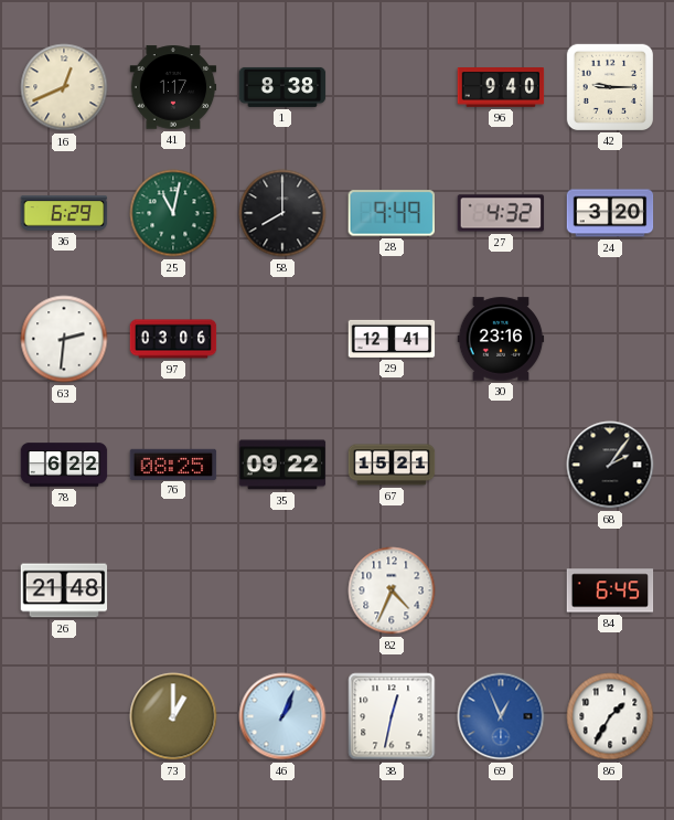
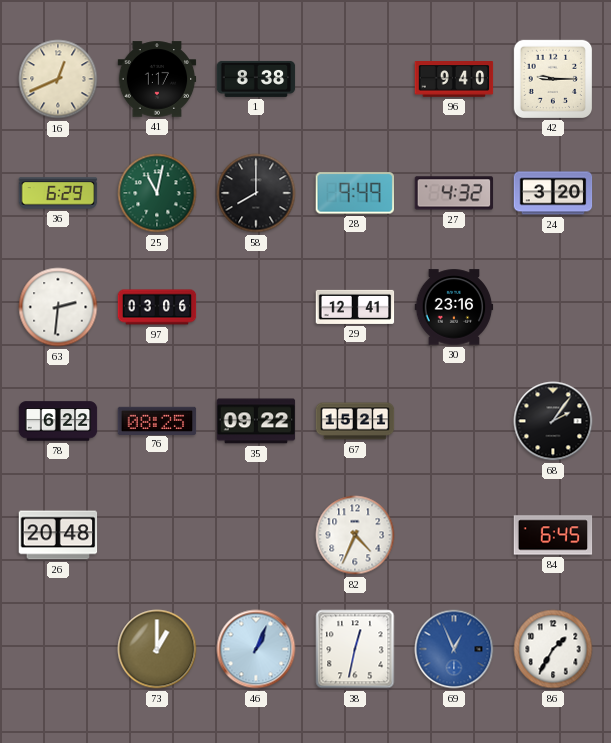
26: 21:48 -> 20:48
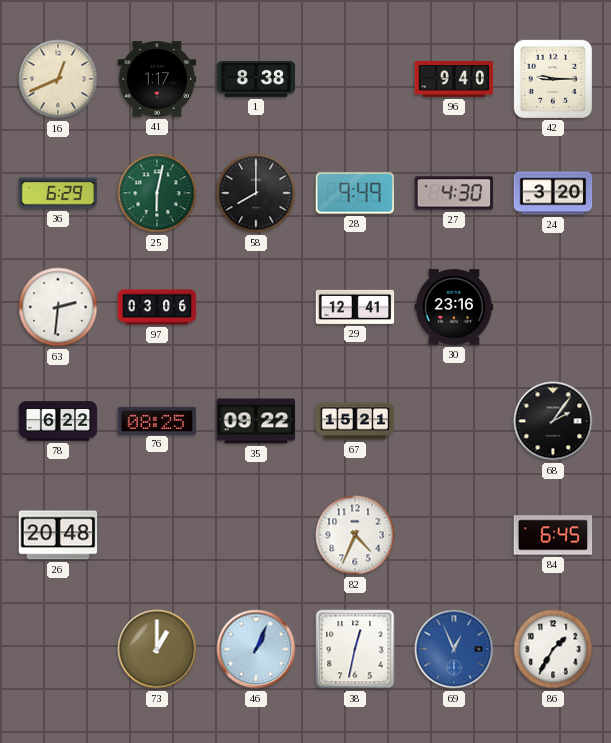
25: 11:02 -> 6:02
27: 4:32 -> 4:30
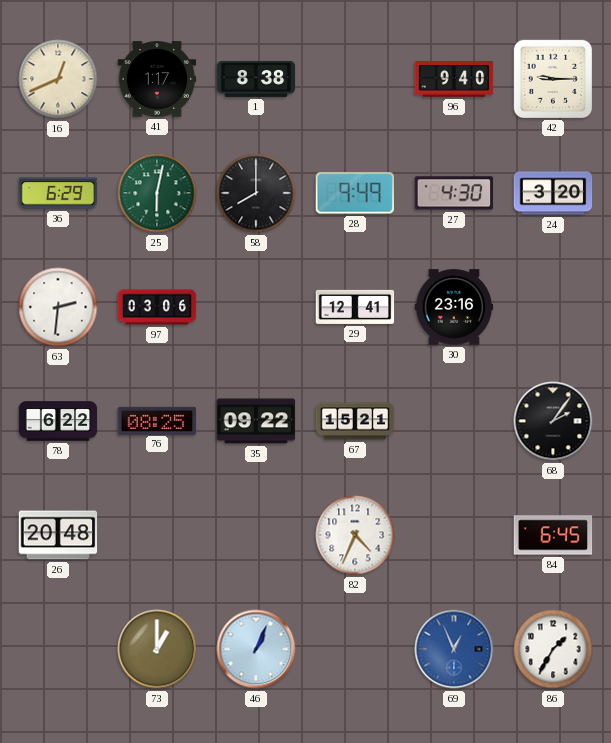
38: 12:32 -> none
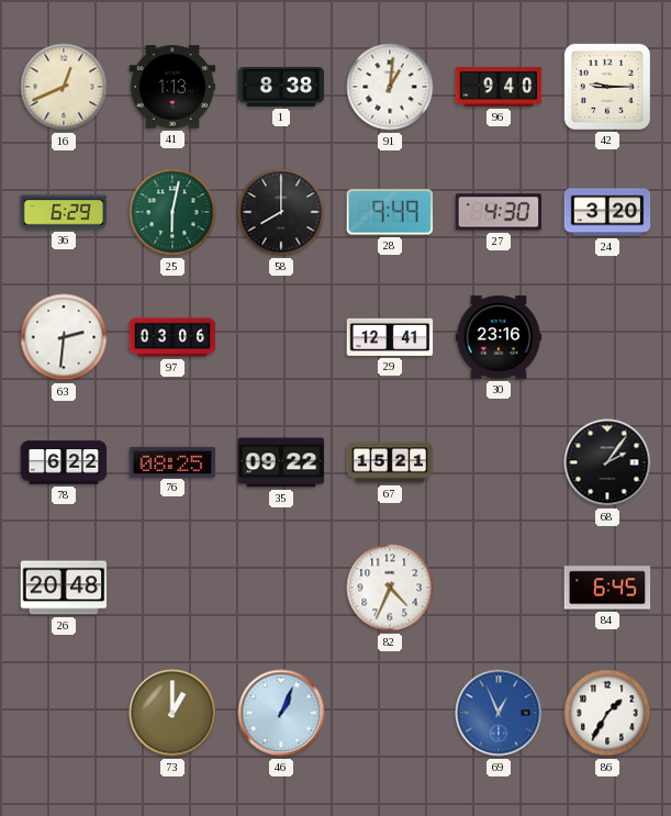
41: 1:17 -> 1:13
91: none -> 1:01
